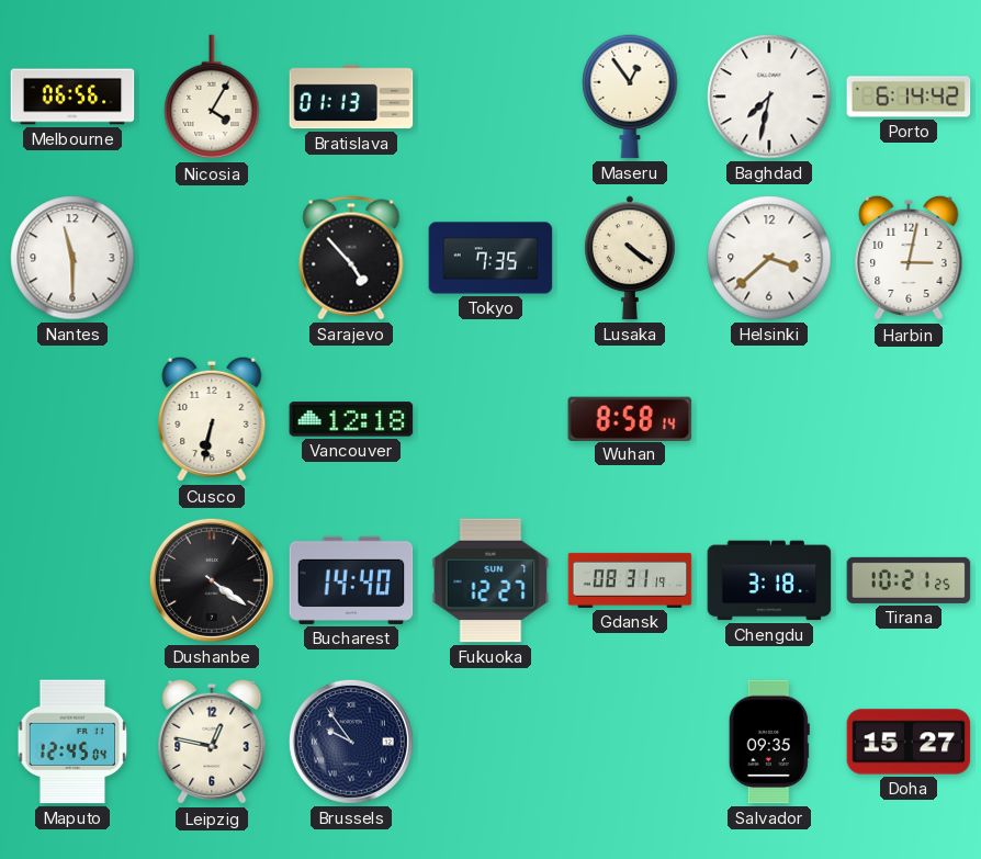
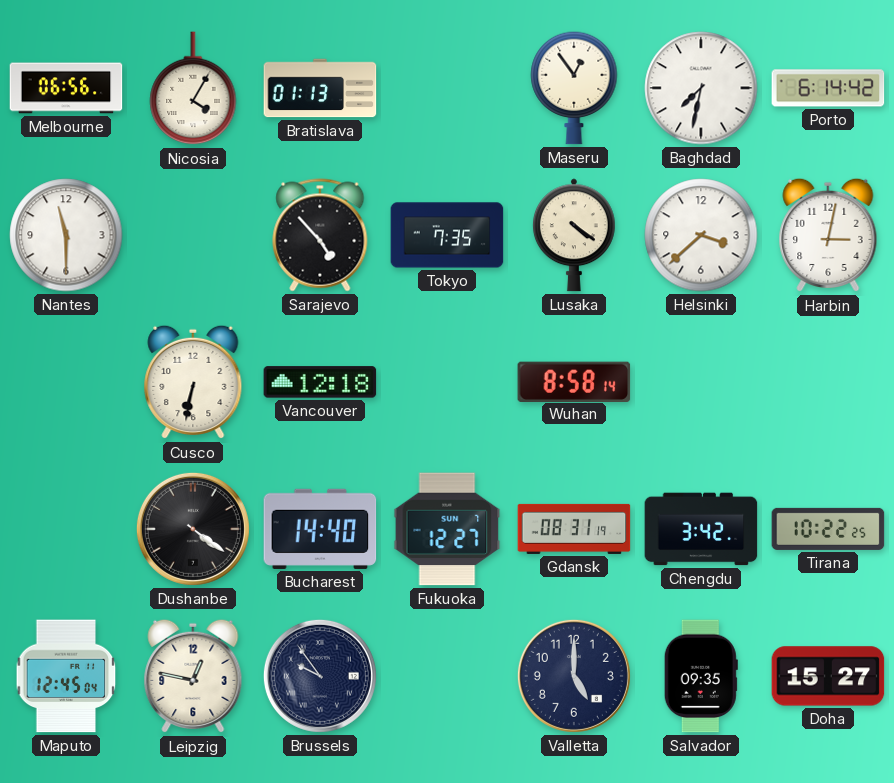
Chengdu: 3:18 -> 3:42
Tirana: 10:21 -> 10:22
Valletta: none -> 5:00
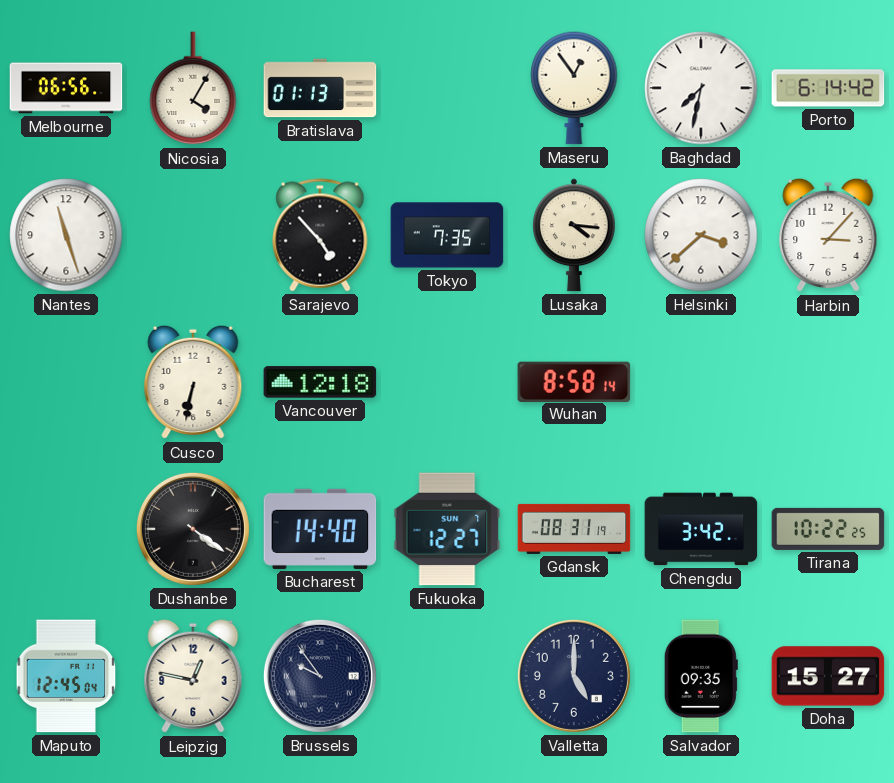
Nantes: 11:30 -> 11:27
Lusaka: 4:21 -> 4:16
Harbin: 3:02 -> 3:07
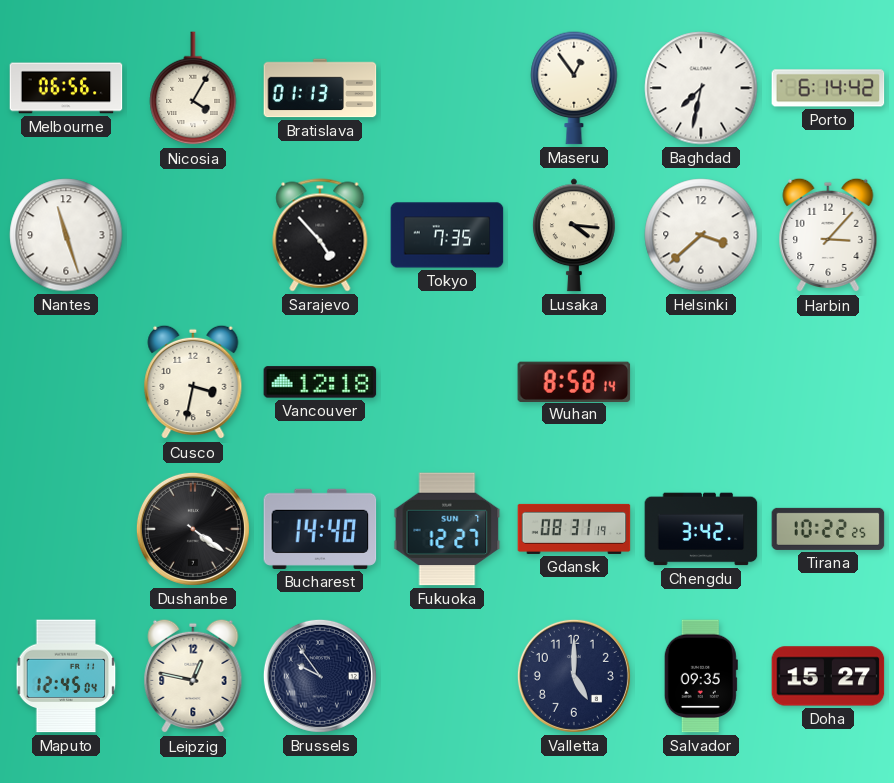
Cusco: 6:32 -> 3:32
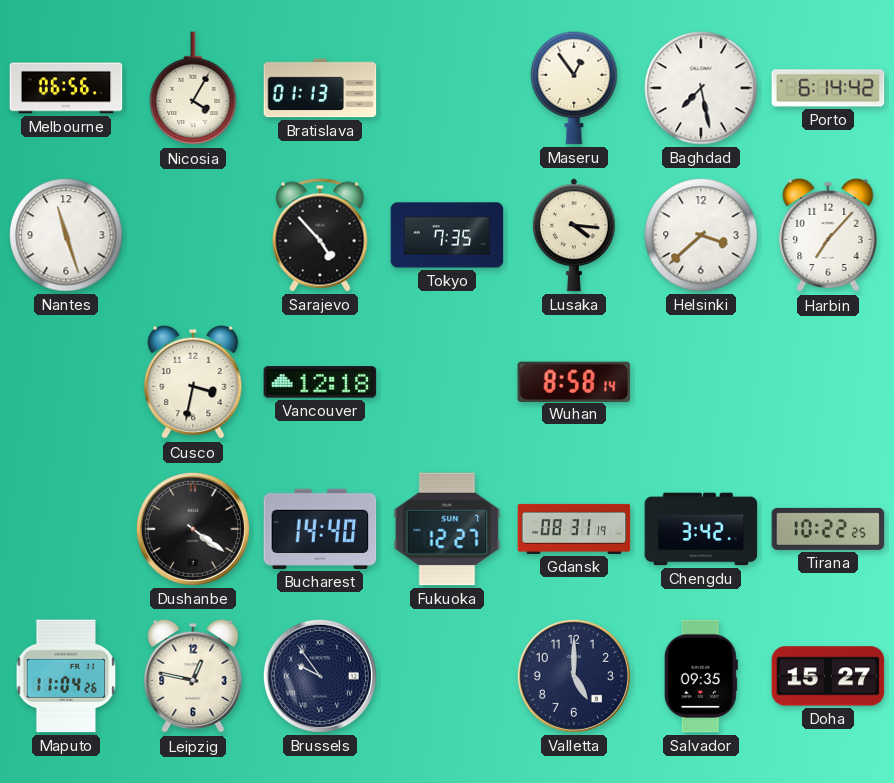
Baghdad: 7:32 -> 7:28
Harbin: 3:07 -> 7:07
Maputo: 12:45 -> 11:04
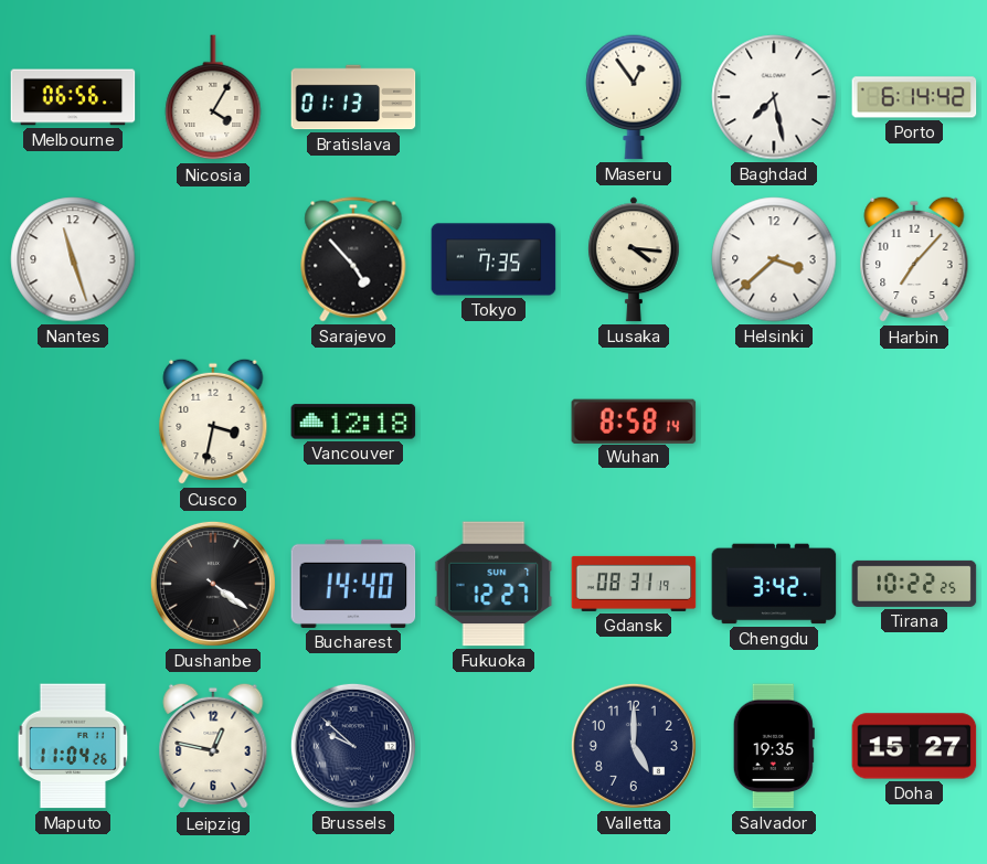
Brussels: 9:54 -> 9:52
Salvador: 09:35 -> 19:35
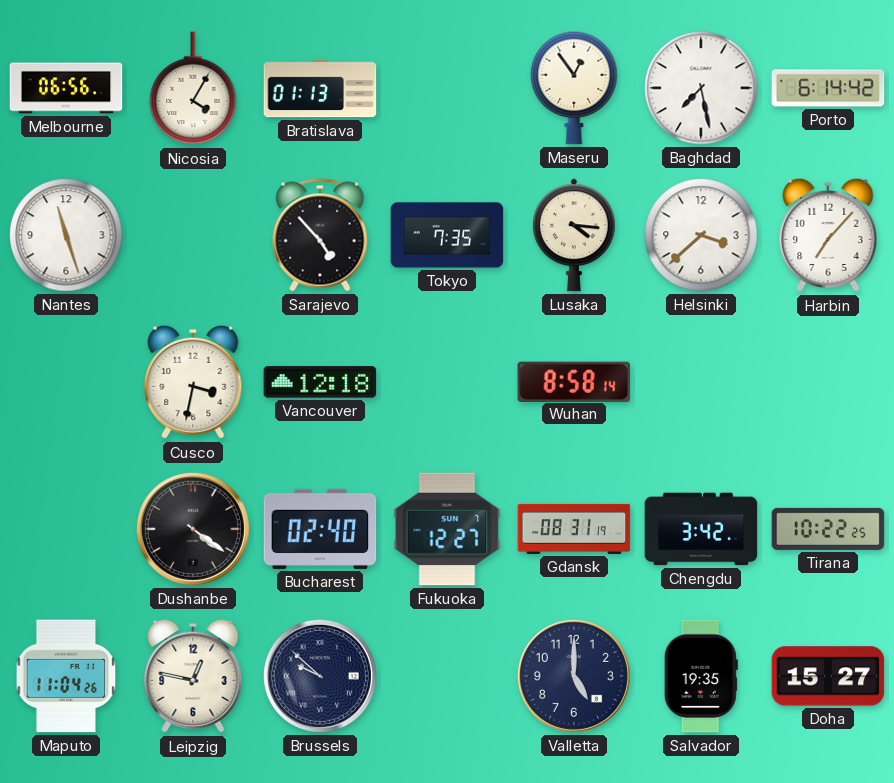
Bucharest: 14:40 -> 02:40
